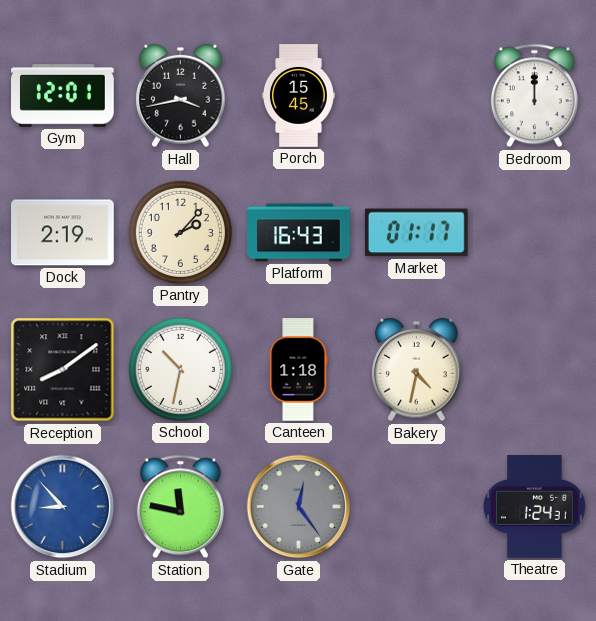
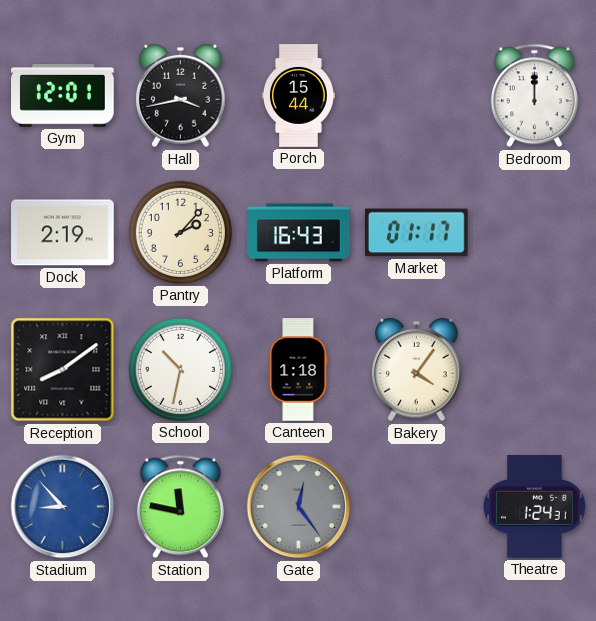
Porch: 15:45 -> 15:44
Bakery: 4:32 -> 4:06
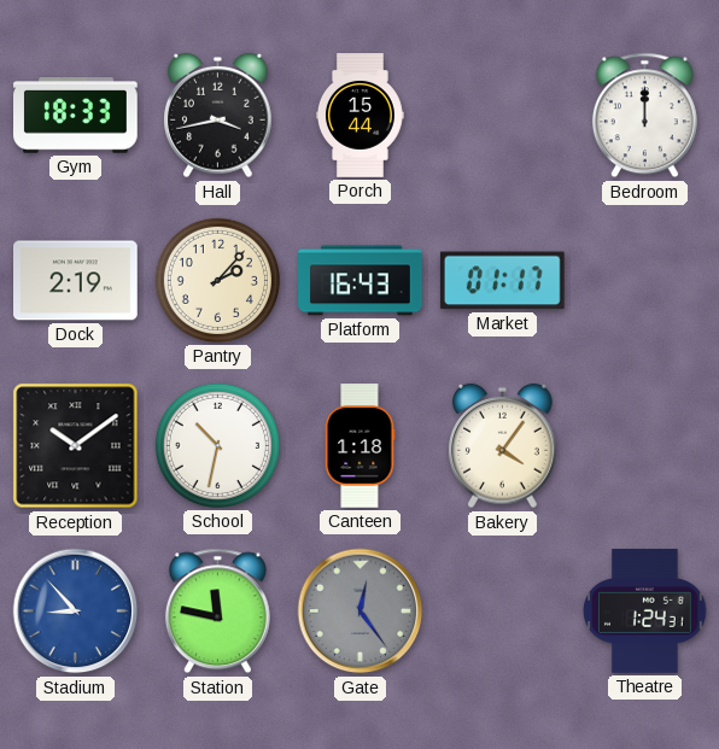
Gym: 12:01 -> 18:33
Reception: 8:09 -> 10:09
